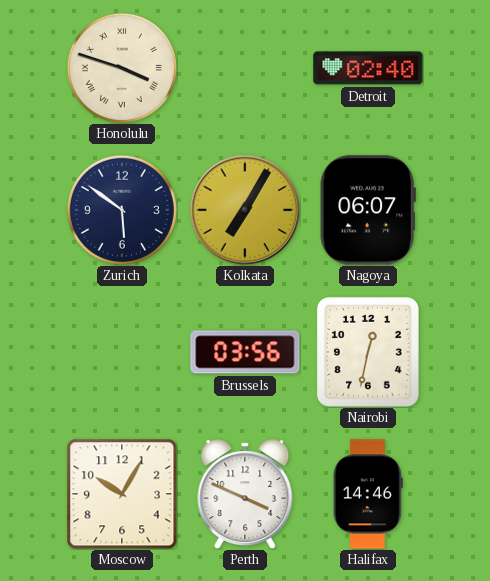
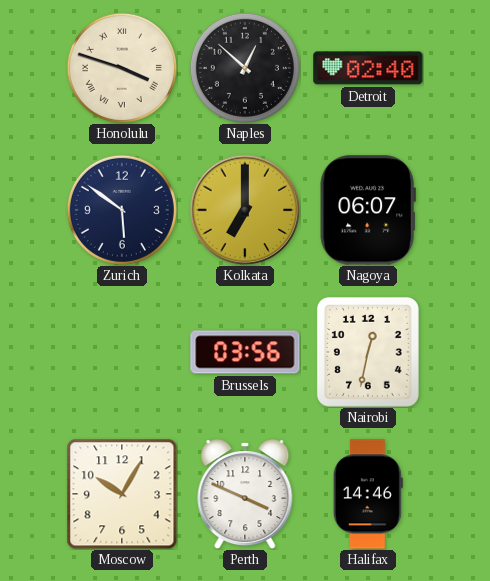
Naples: none -> 12:52
Kolkata: 7:05 -> 7:00
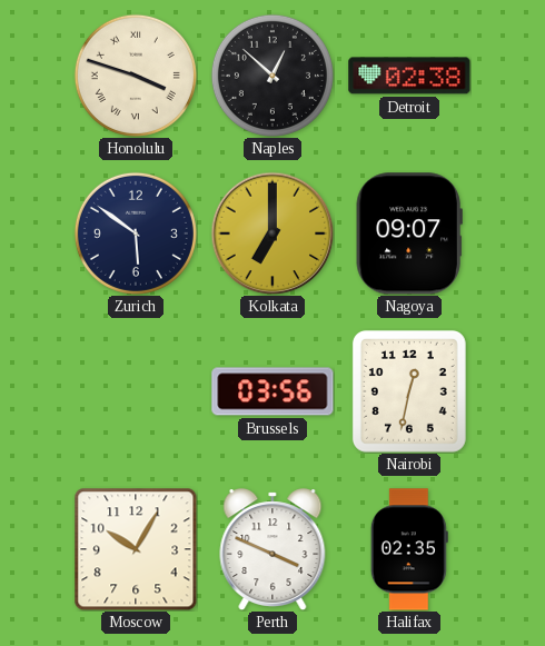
Detroit: 02:40 -> 02:38
Nagoya: 06:07 -> 09:07
Halifax: 14:46 -> 02:35
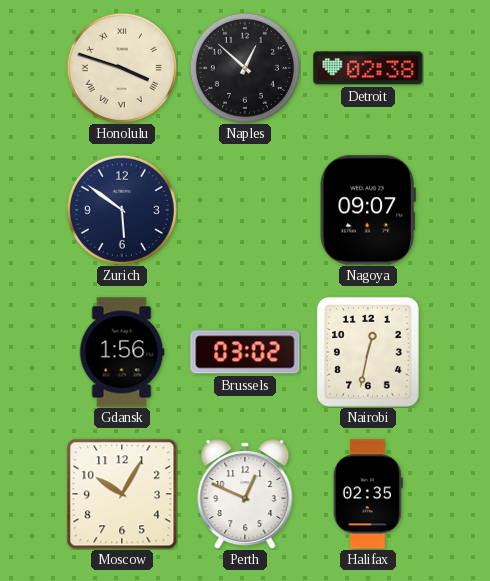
Kolkata: 7:00 -> none
Gdansk: none -> 1:56
Brussels: 03:56 -> 03:02
Perth: 3:49 -> 12:49
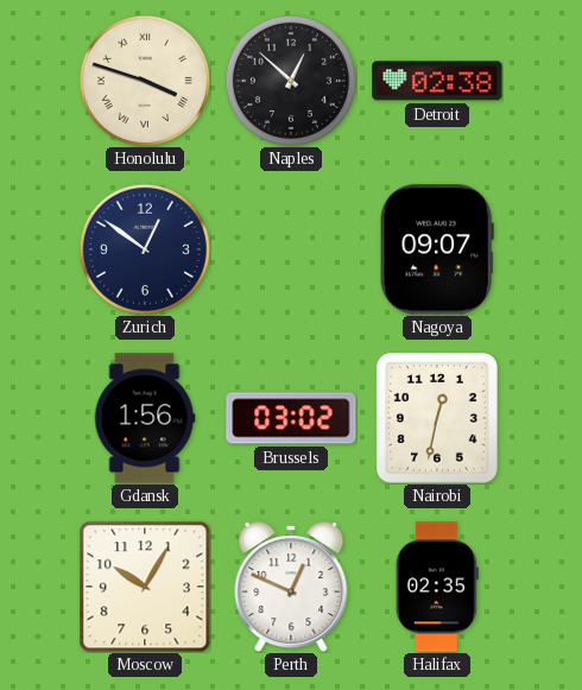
Zurich: 5:51 -> 12:51
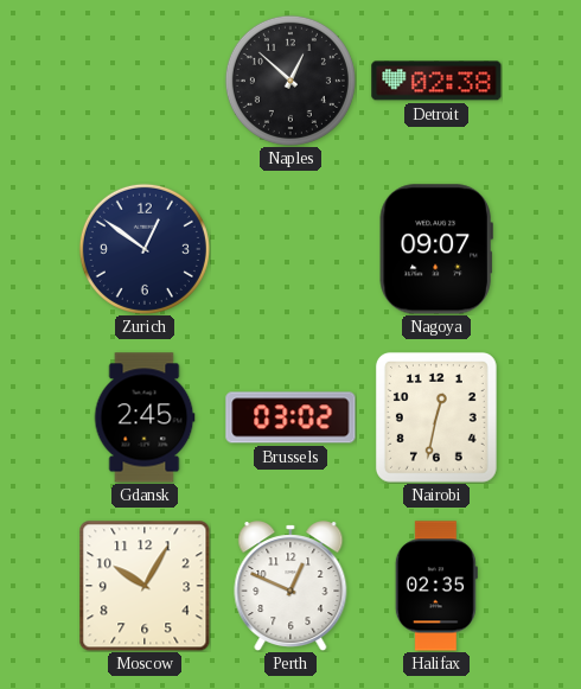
Honolulu: 3:48 -> none
Gdansk: 1:56 -> 2:45
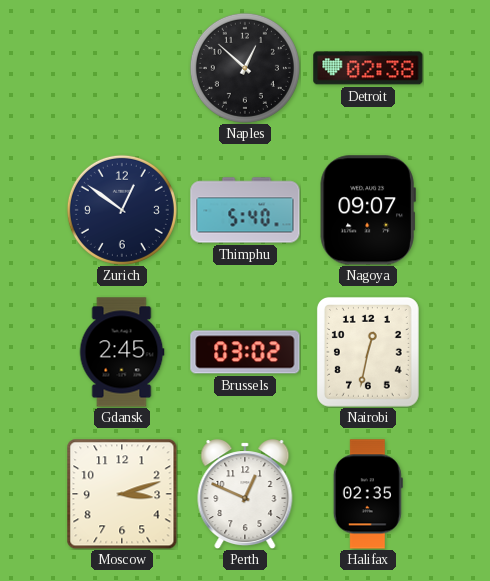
Thimphu: none -> 5:40
Moscow: 10:05 -> 3:12
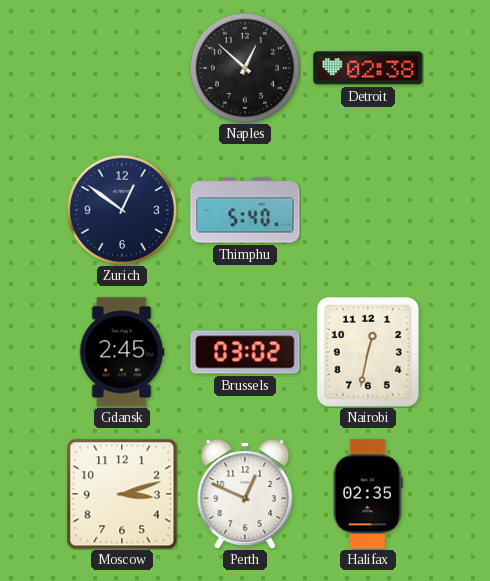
Nagoya: 09:07 -> none
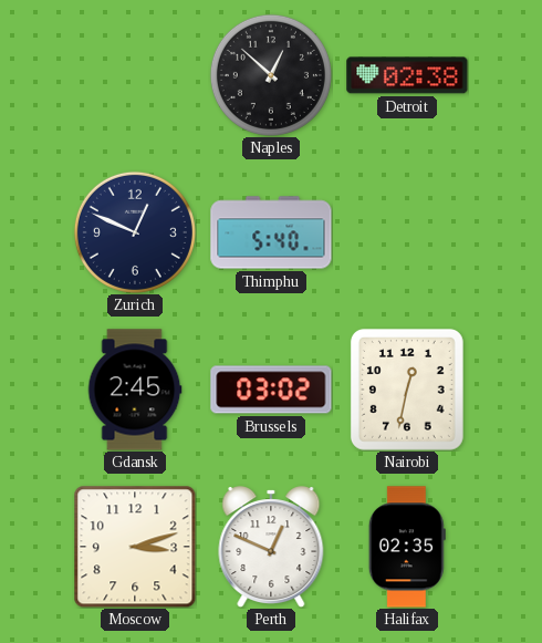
Zurich: 12:51 -> 12:49
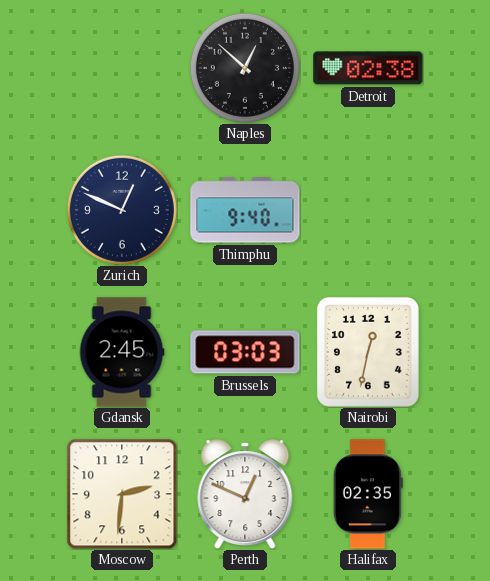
Thimphu: 5:40 -> 9:40
Brussels: 03:02 -> 03:03
Moscow: 3:12 -> 2:31
